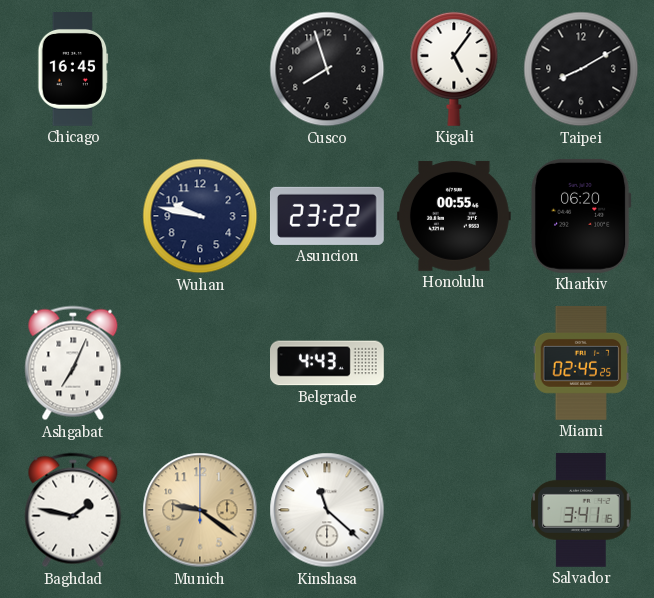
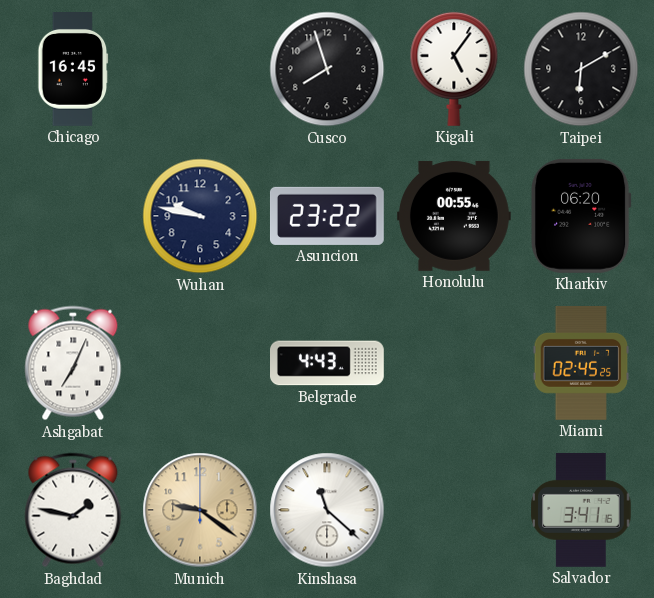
Taipei: 8:10 -> 6:10
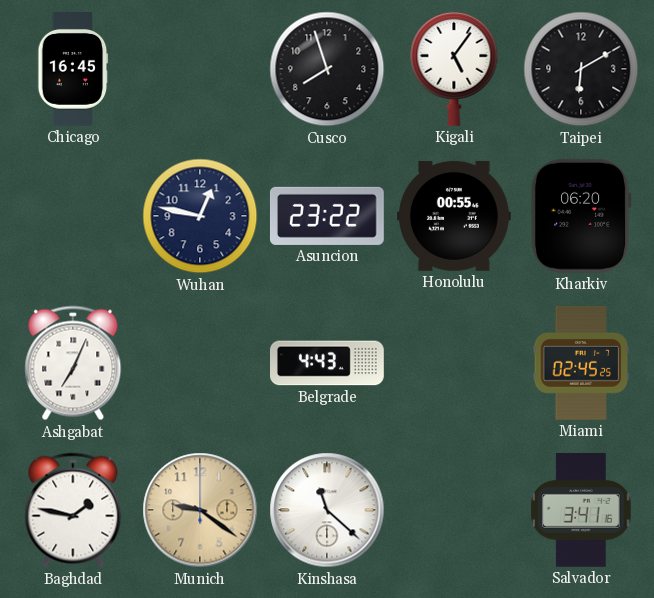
Wuhan: 9:47 -> 12:47
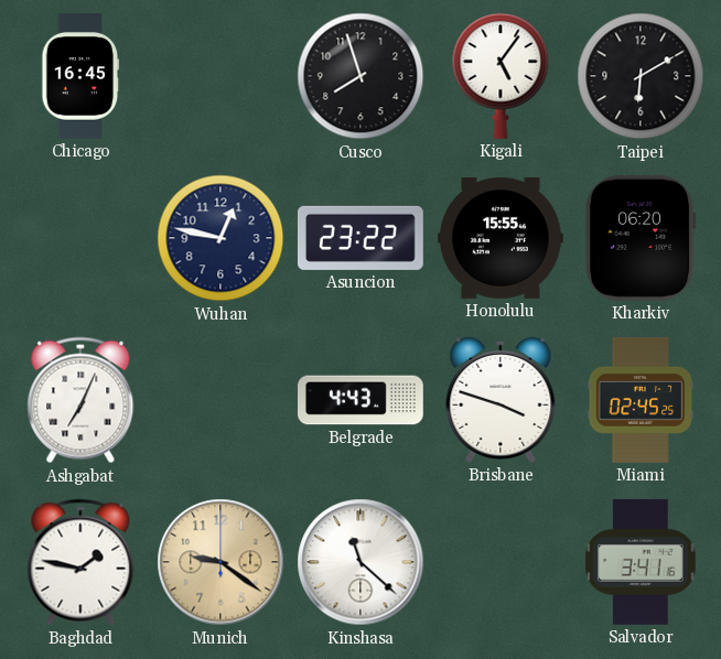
Honolulu: 00:55 -> 15:55
Brisbane: none -> 3:48
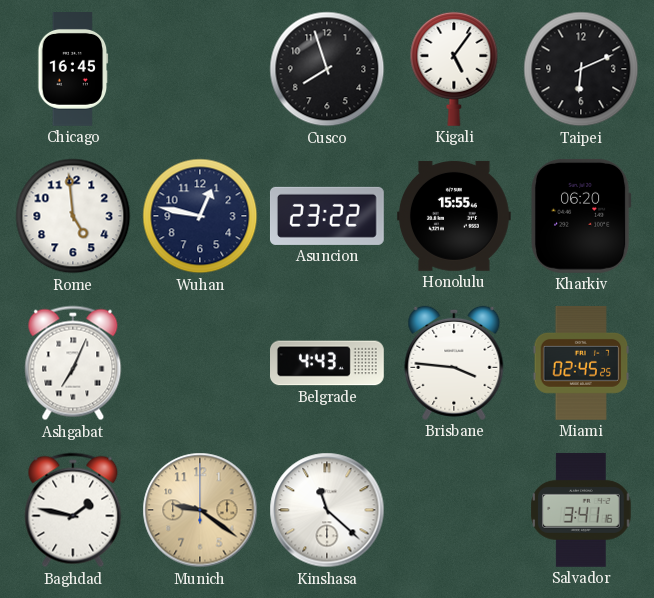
Taipei: 6:10 -> 6:11
Rome: none -> 4:59
Brisbane: 3:48 -> 3:46
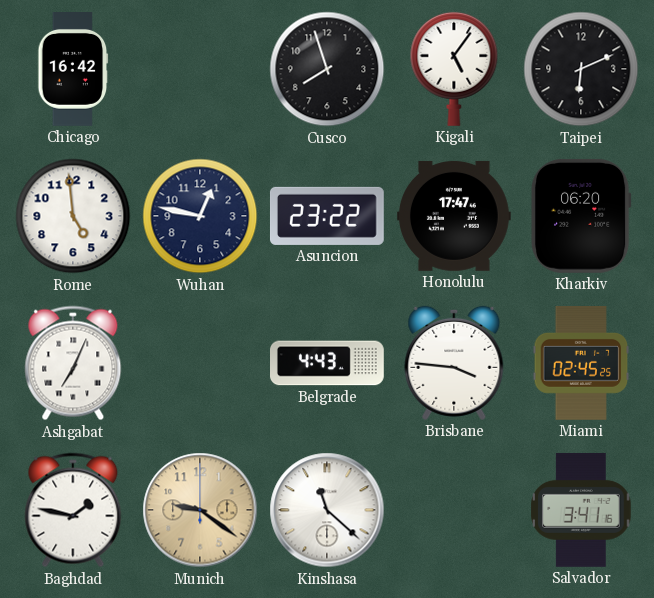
Chicago: 16:45 -> 16:42
Honolulu: 15:55 -> 17:47
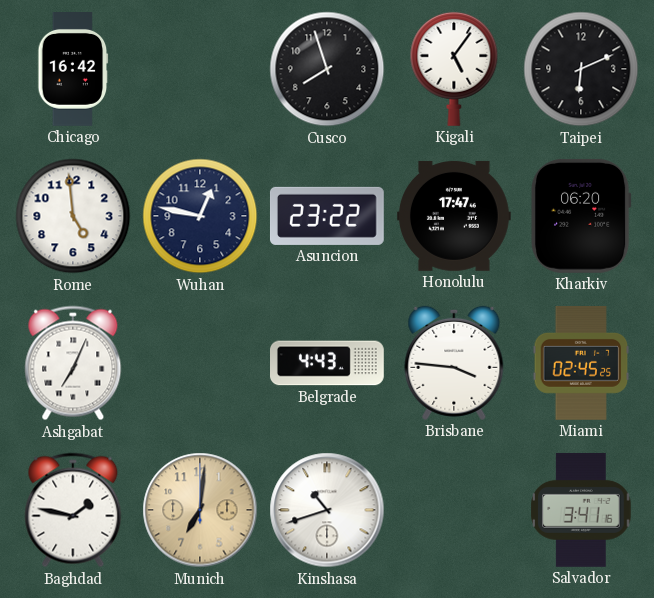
Munich: 9:21 -> 7:01
Kinshasa: 11:22 -> 10:42
